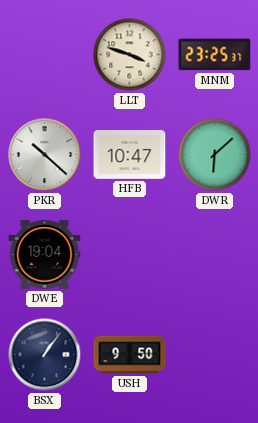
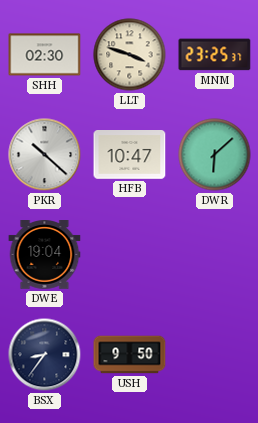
SHH: none -> 02:30
BSX: 1:06 -> 8:36
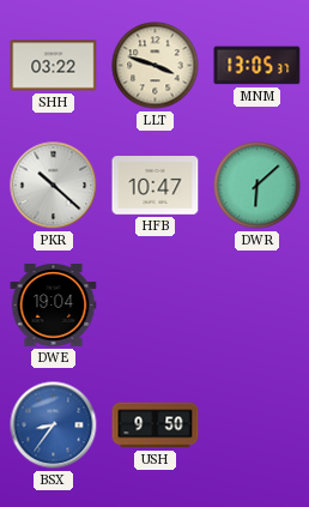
SHH: 02:30 -> 03:22
MNM: 23:25 -> 13:05
BSX dial: navy -> blue
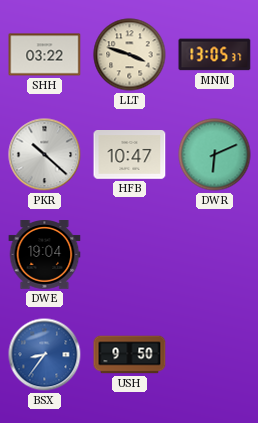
DWR: 6:08 -> 6:11
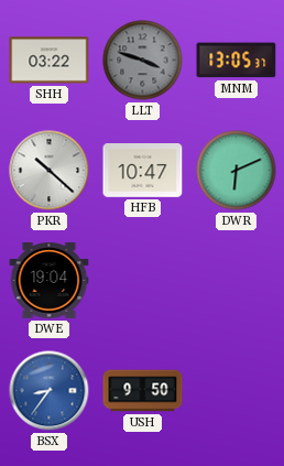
LLT dial: cream -> grey
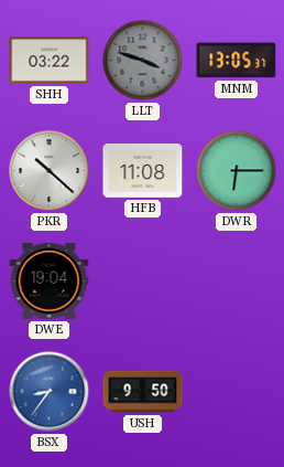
HFB: 10:47 -> 11:08
DWR: 6:11 -> 6:15
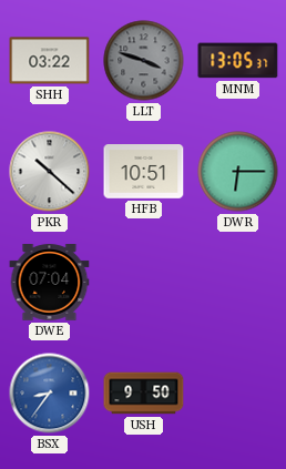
HFB: 11:08 -> 10:51
DWE: 19:04 -> 07:04
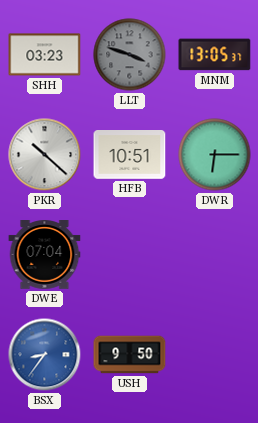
SHH: 03:22 -> 03:23
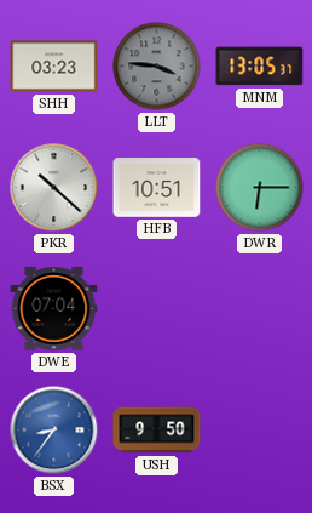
LLT: 3:48 -> 3:46
